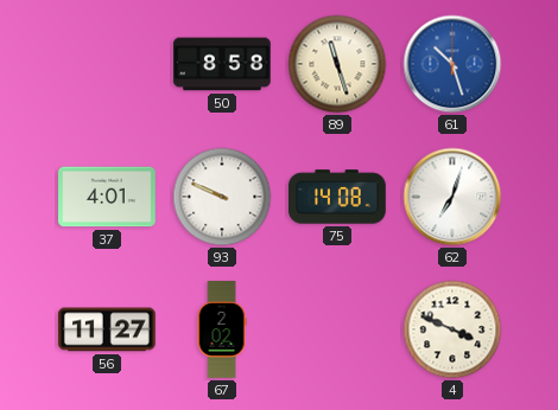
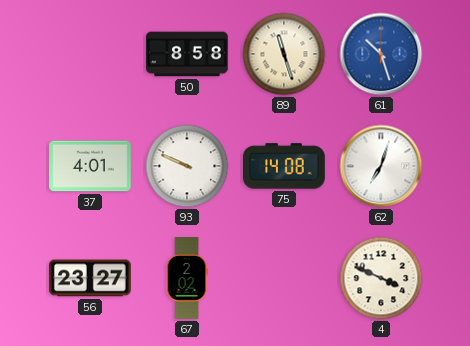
56: 11:27 -> 23:27
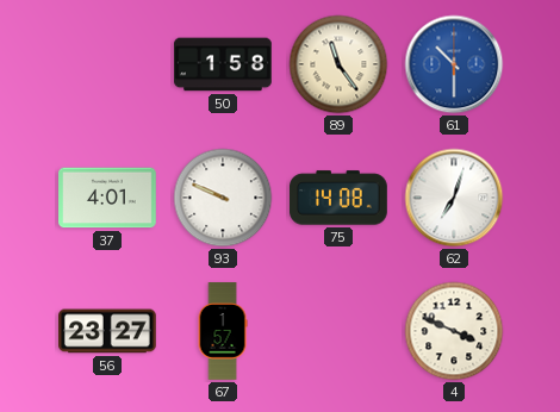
50: 8:58 -> 1:58
89: 11:27 -> 11:24
61: 10:27 -> 10:30
67: 2:02 -> 1:57
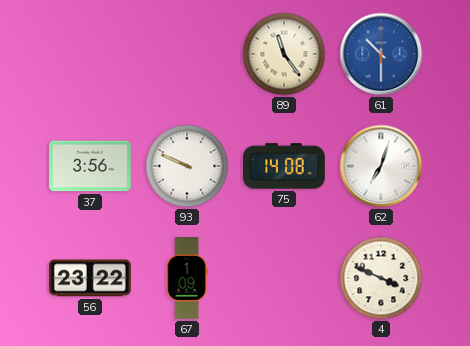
50: 1:58 -> none
37: 4:01 -> 3:56
56: 23:27 -> 23:22
67: 1:57 -> 1:09
